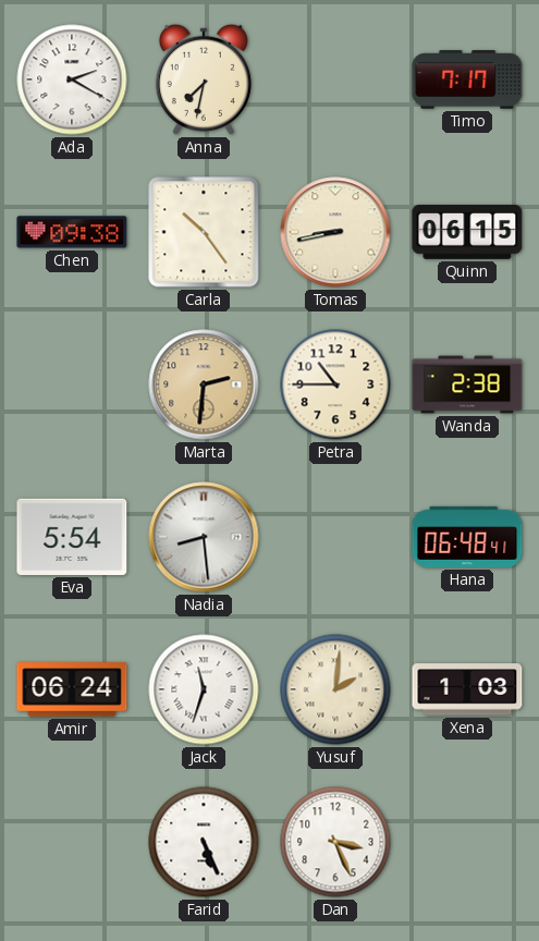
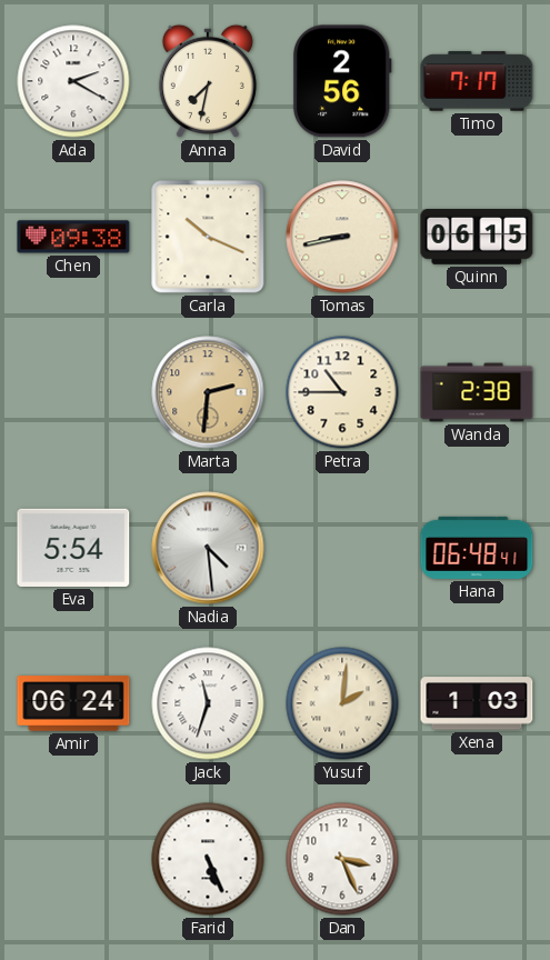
David: none -> 2:56
Carla: 10:24 -> 10:19
Nadia: 8:29 -> 4:29
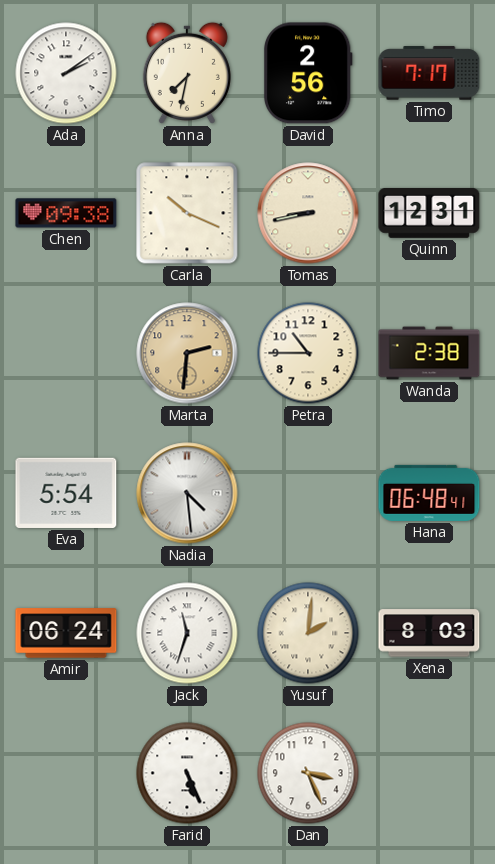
Ada: 2:20 -> 2:09
Quinn: 06:15 -> 12:31
Xena: 1:03 -> 8:03
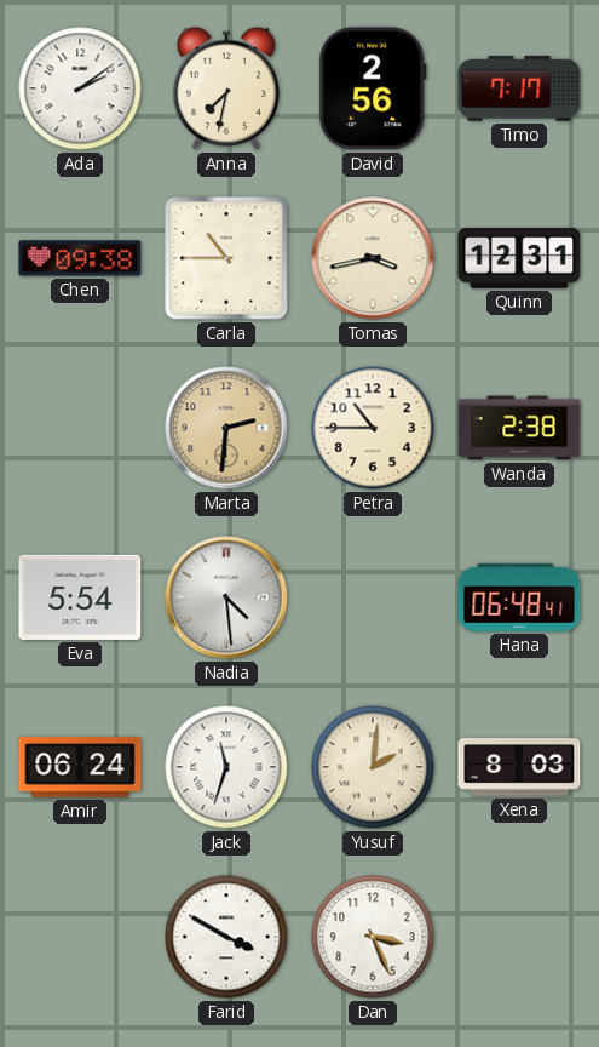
Carla: 10:19 -> 10:45
Tomas: 8:43 -> 3:43
Farid: 5:26 -> 3:50
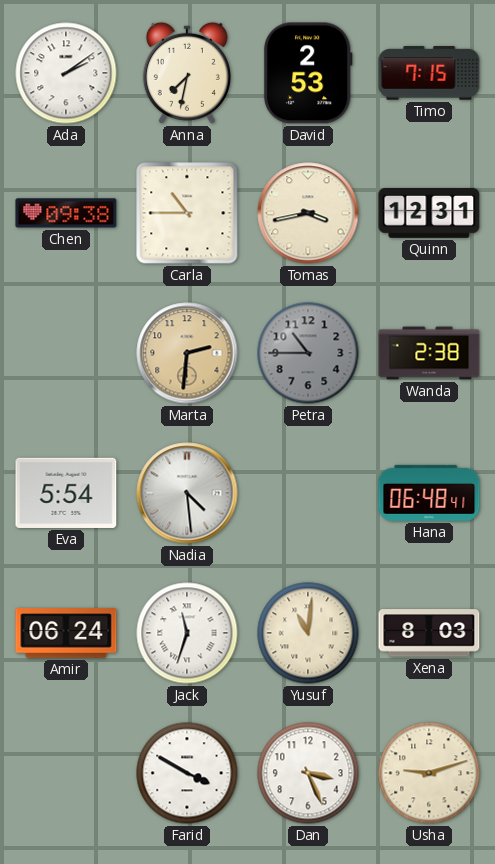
David: 2:56 -> 2:53
Timo: 7:17 -> 7:15
Petra dial: cream -> grey
Yusuf: 2:01 -> 11:01
Usha: none -> 9:12
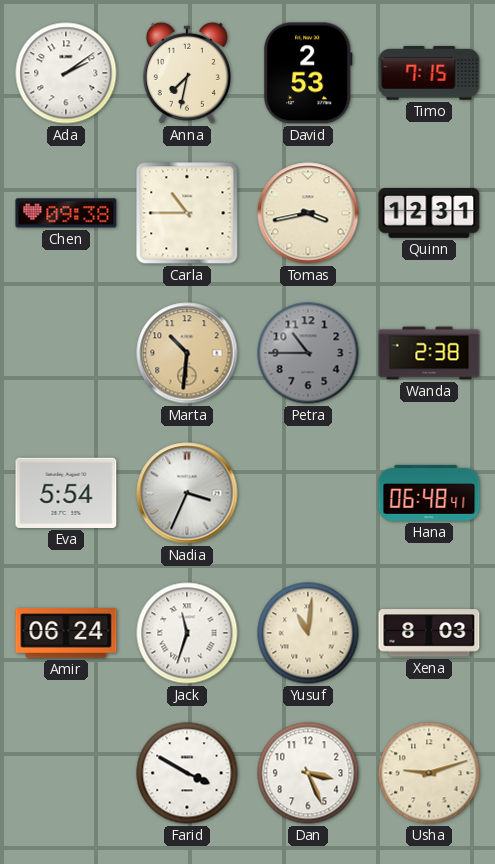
Marta: 2:31 -> 10:31
Nadia: 4:29 -> 3:34
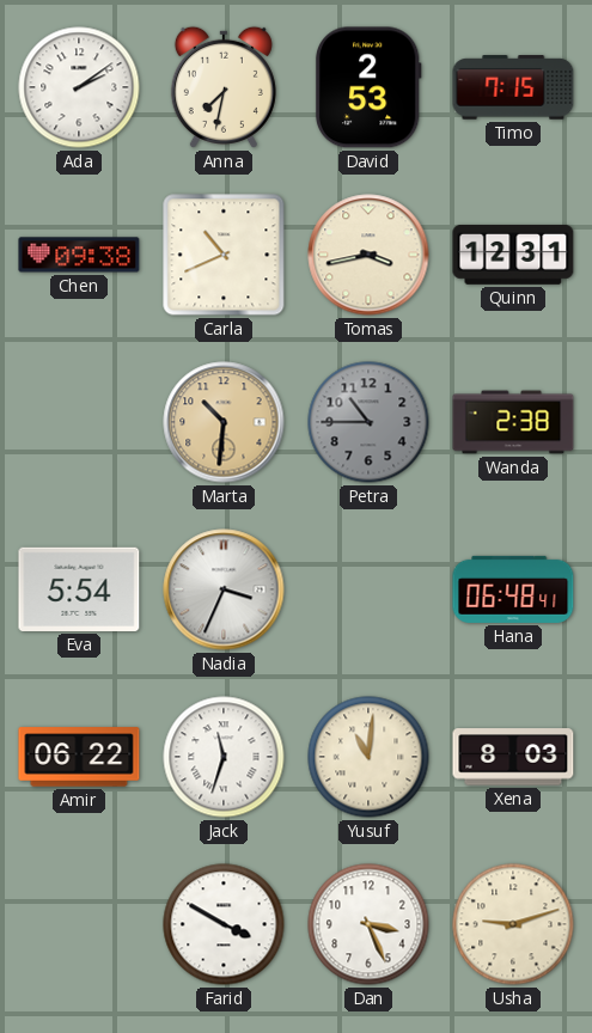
Carla: 10:45 -> 10:41
Amir: 06:24 -> 06:22
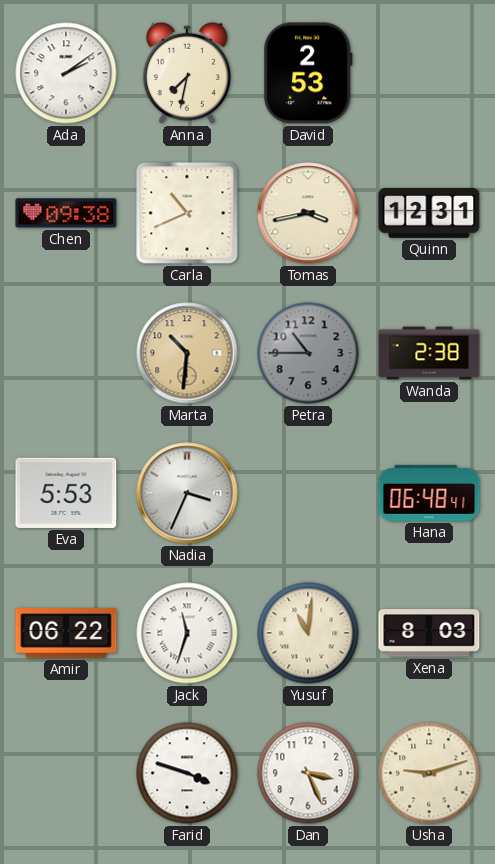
Timo: 7:15 -> none
Eva: 5:54 -> 5:53
Farid: 3:50 -> 3:48
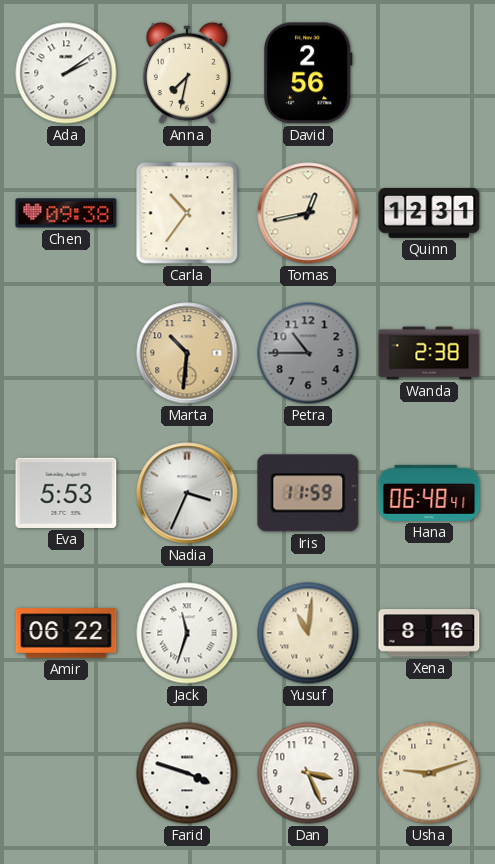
David: 2:53 -> 2:56
Carla: 10:41 -> 10:36
Tomas: 3:43 -> 12:43
Iris: none -> 11:59
Xena: 8:03 -> 8:16
